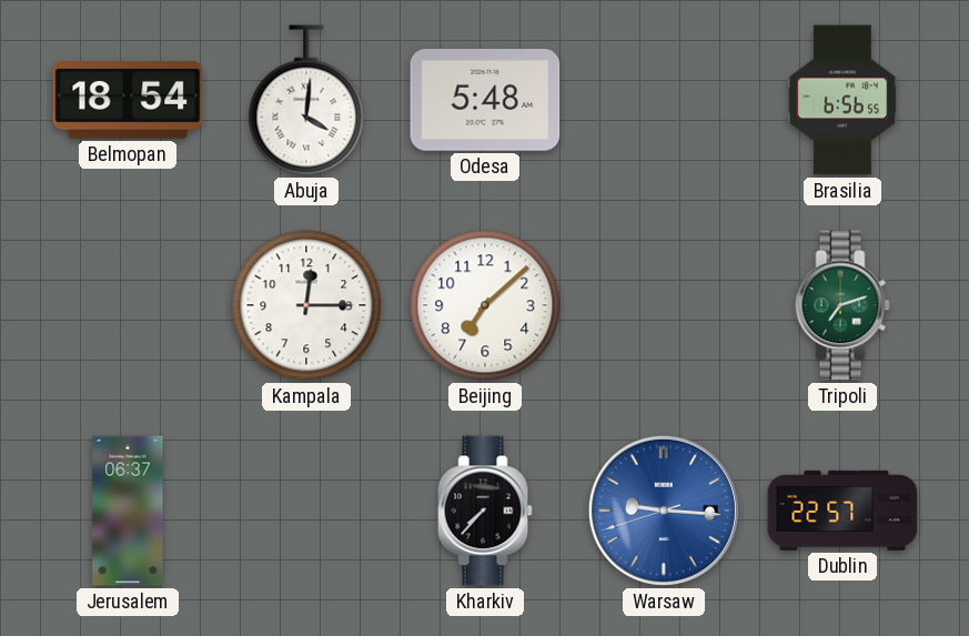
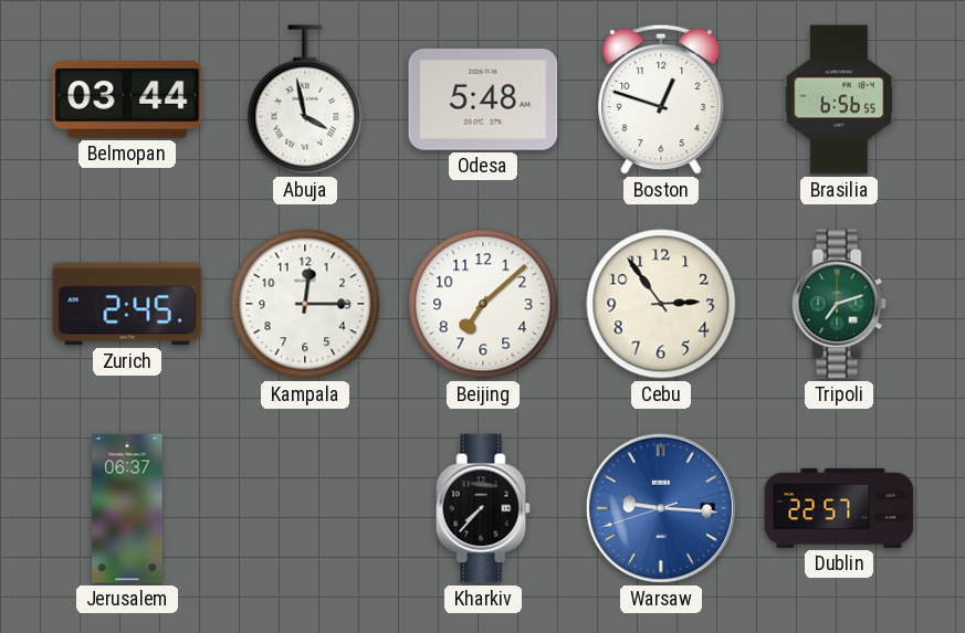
Belmopan: 18:54 -> 03:44
Abuja: 4:01 -> 3:58
Boston: none -> 12:48
Zurich: none -> 2:45
Cebu: none -> 2:54
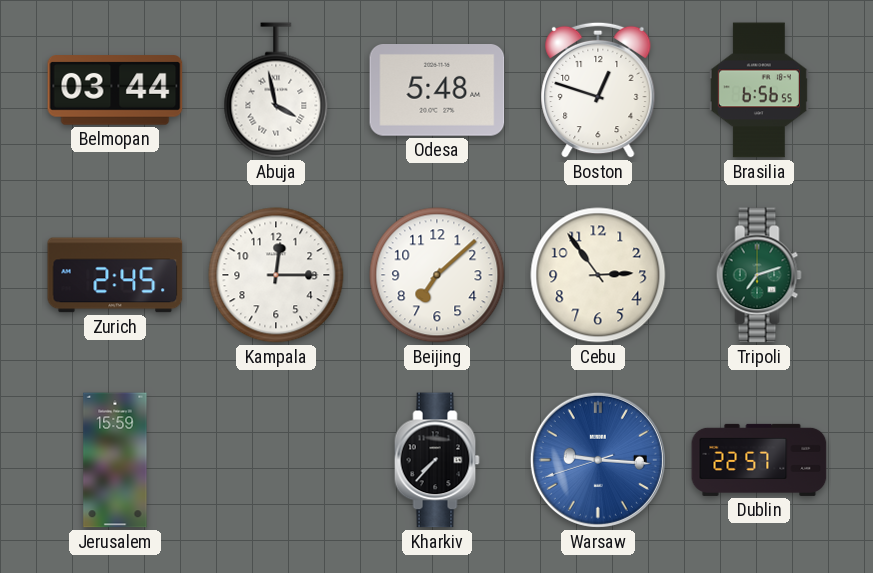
Jerusalem: 06:37 -> 15:59
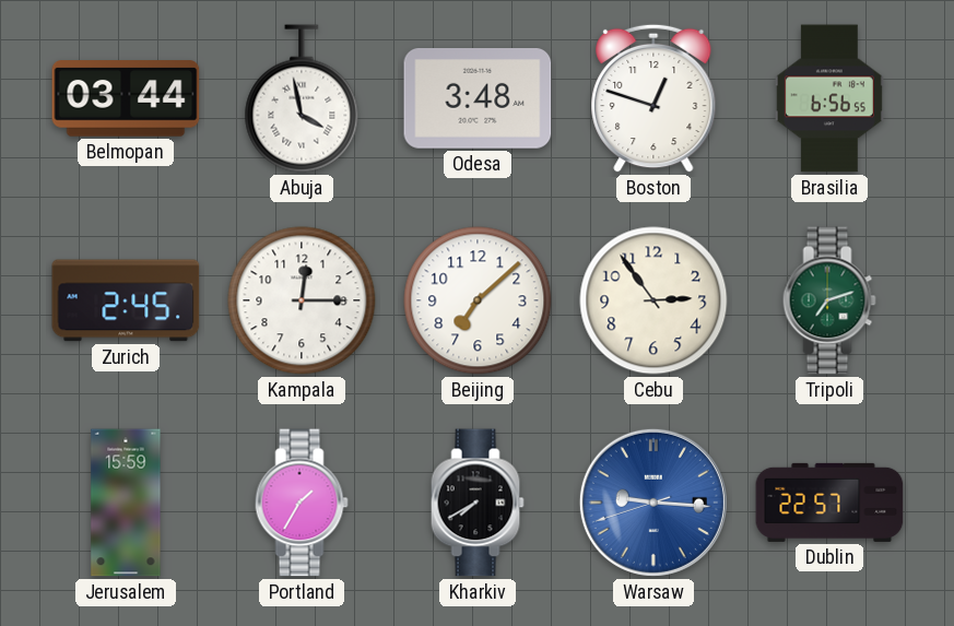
Odesa: 5:48 -> 3:48
Portland: none -> 1:35
Kharkiv: 7:37 -> 7:40
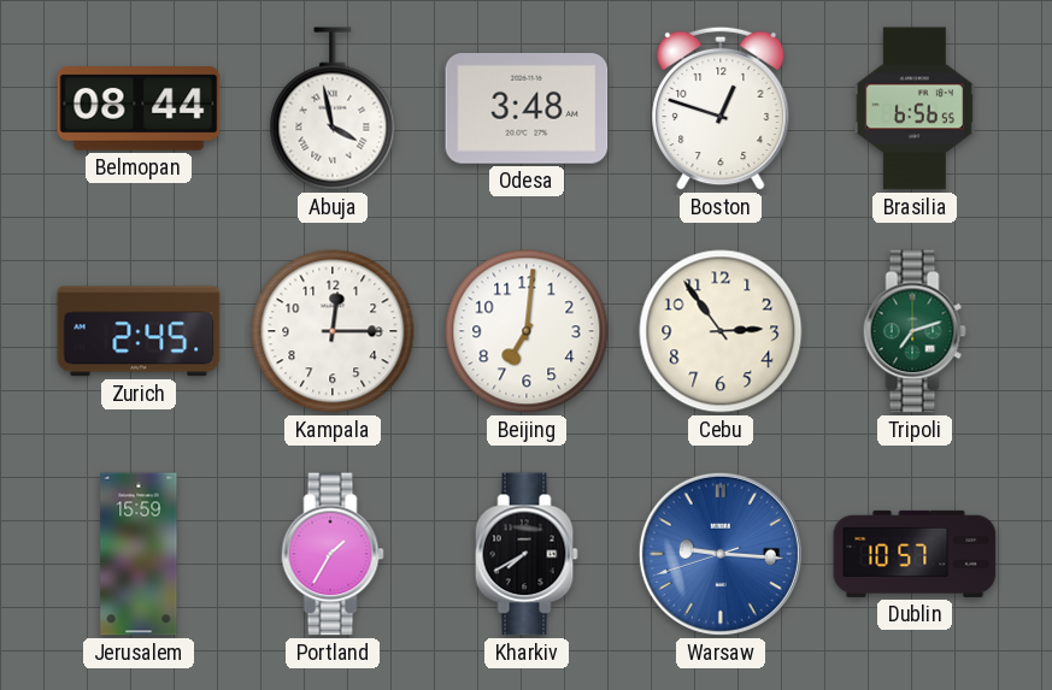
Belmopan: 03:44 -> 08:44
Beijing: 7:08 -> 7:01
Dublin: 22:57 -> 10:57
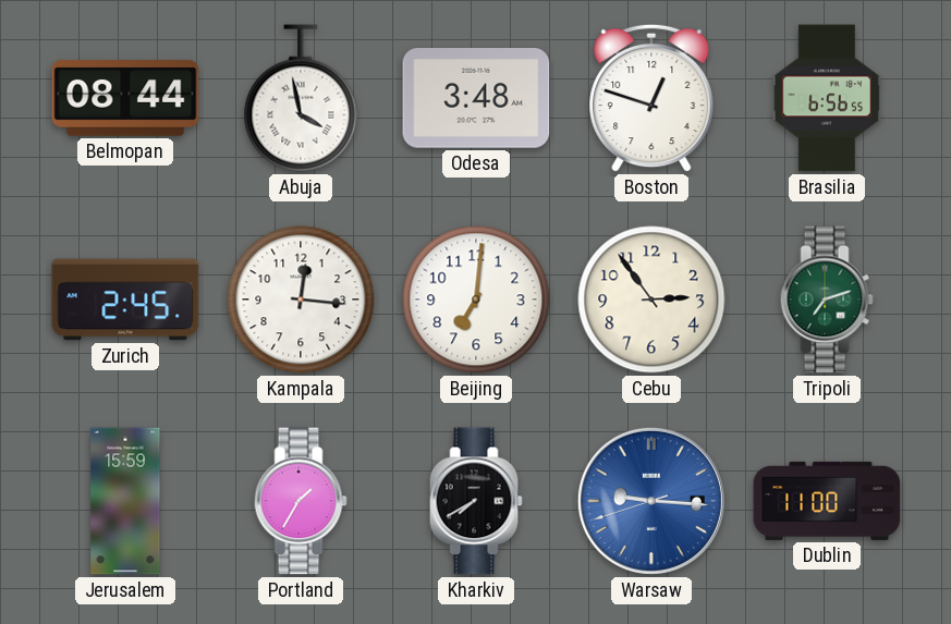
Kampala: 12:15 -> 12:16
Dublin: 10:57 -> 11:00
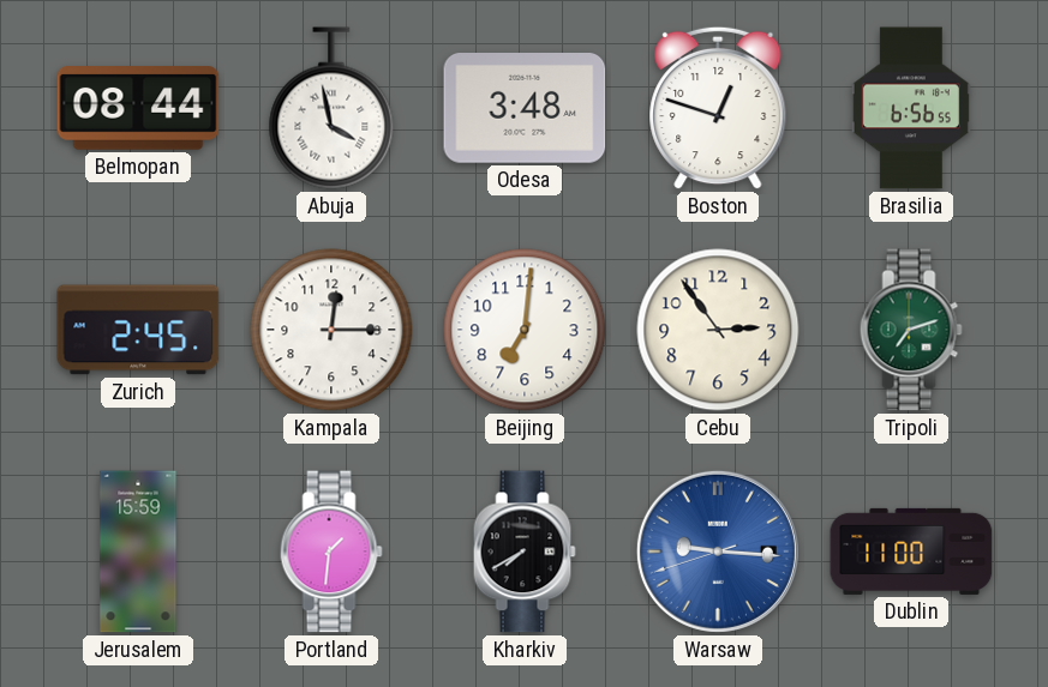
Kampala: 12:16 -> 12:15
Portland: 1:35 -> 1:31
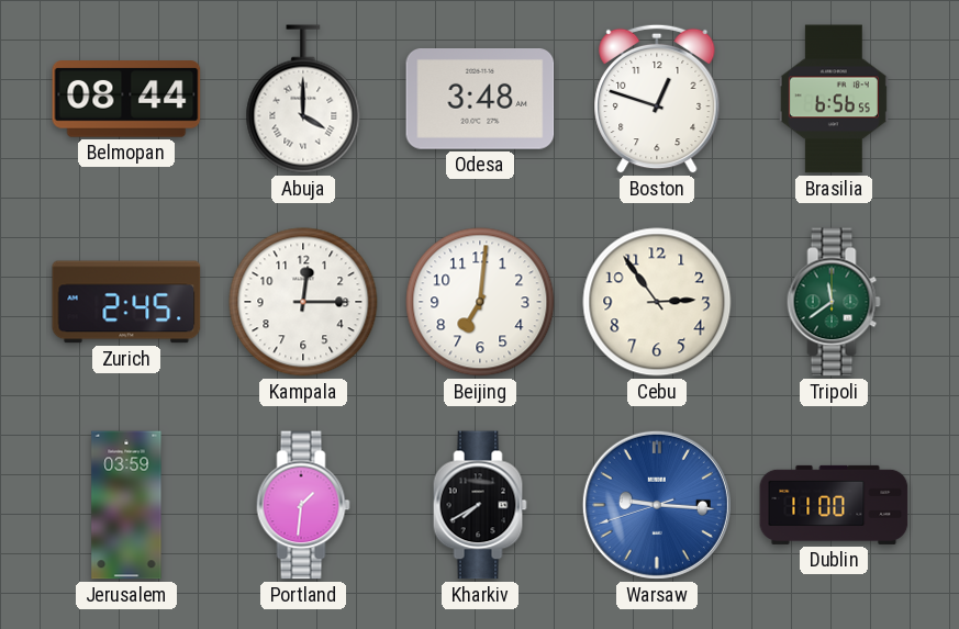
Abuja: 3:58 -> 4:00
Tripoli: 7:12 -> 11:39
Jerusalem: 15:59 -> 03:59
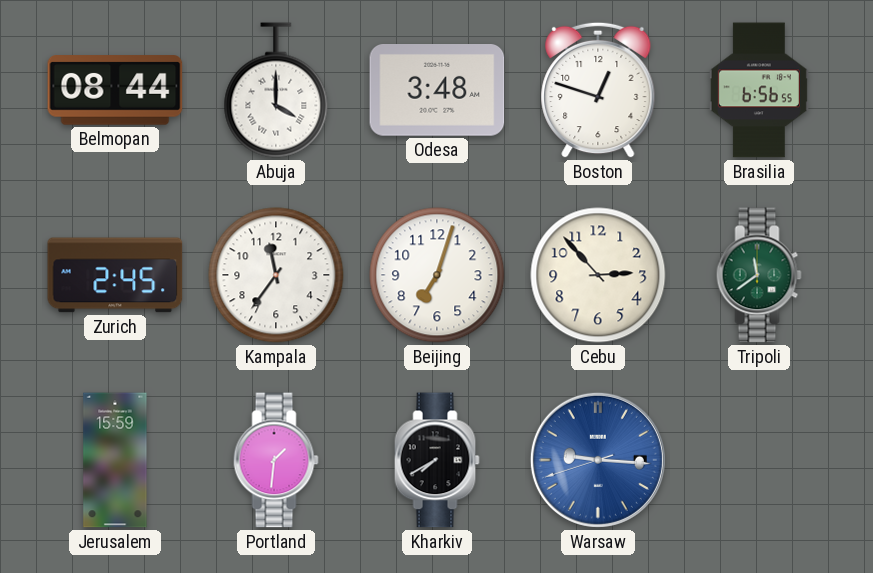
Kampala: 12:15 -> 11:36
Beijing: 7:01 -> 7:03
Cebu: 2:54 -> 2:53
Jerusalem: 03:59 -> 15:59
Dublin: 11:00 -> none
